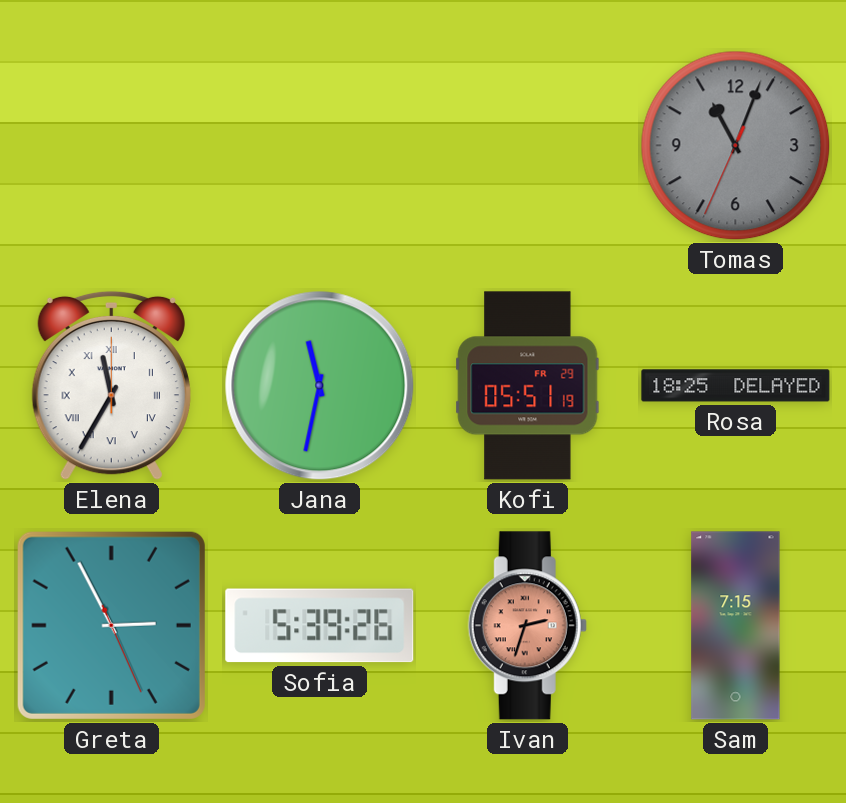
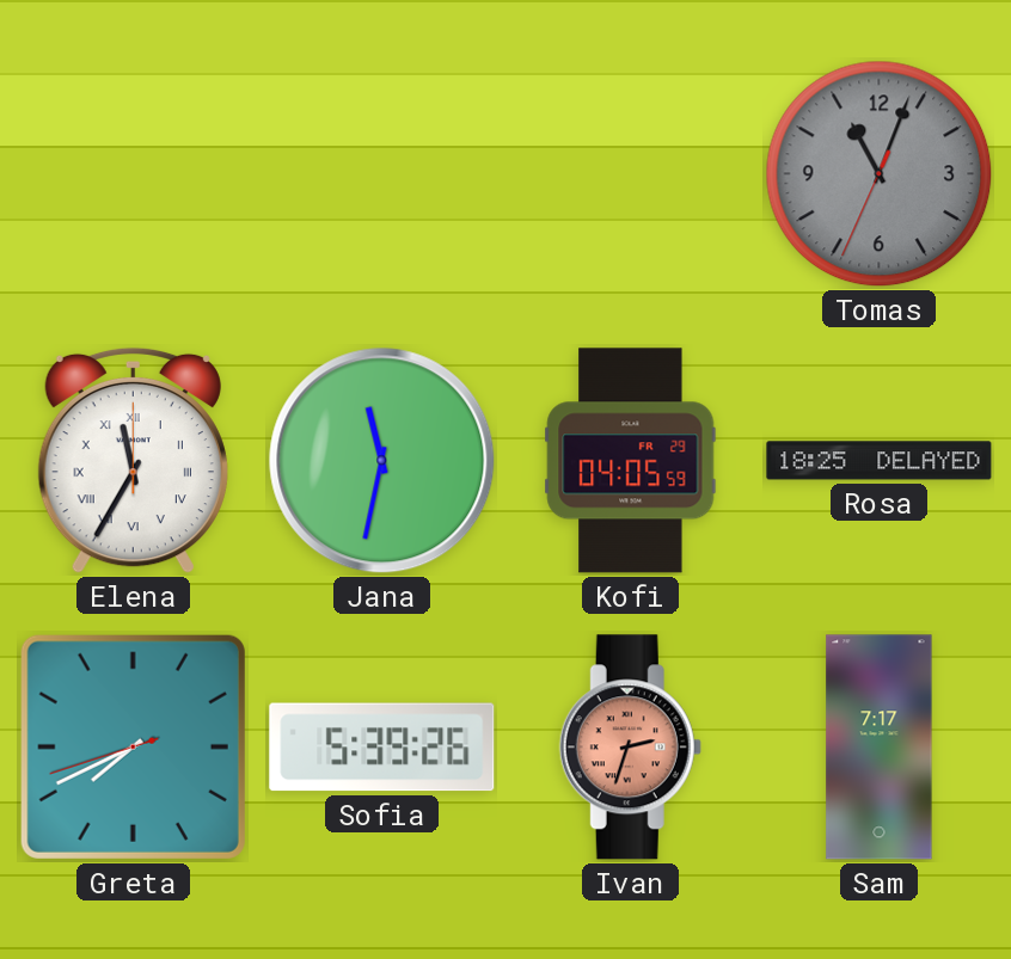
Kofi: 05:51 -> 04:05
Greta: 2:55 -> 7:40
Sam: 7:15 -> 7:17
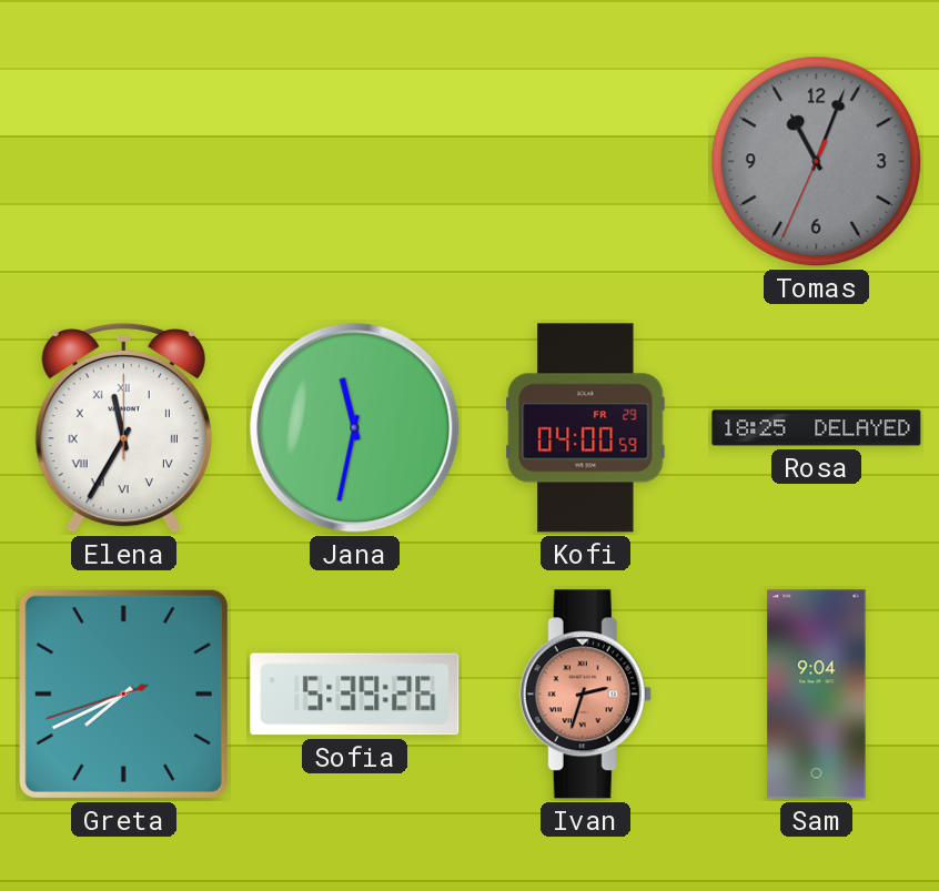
Kofi: 04:05 -> 04:00
Sam: 7:17 -> 9:04
